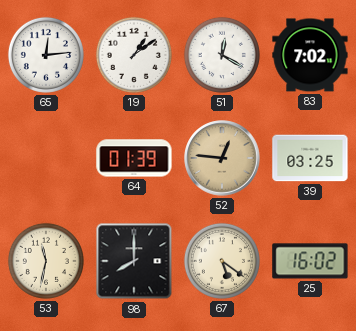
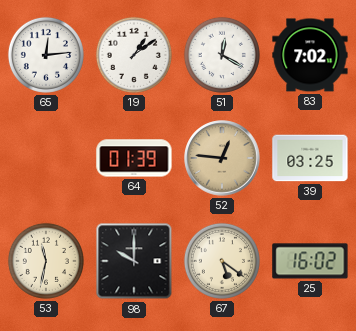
98: 8:00 -> 10:00
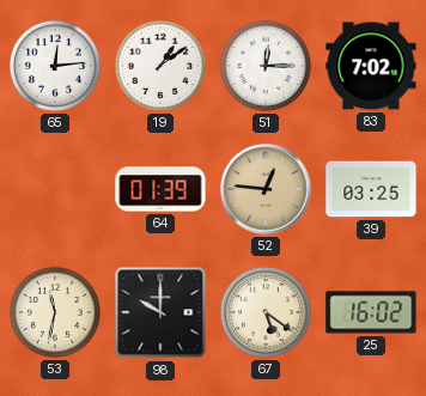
51: 12:20 -> 12:15
